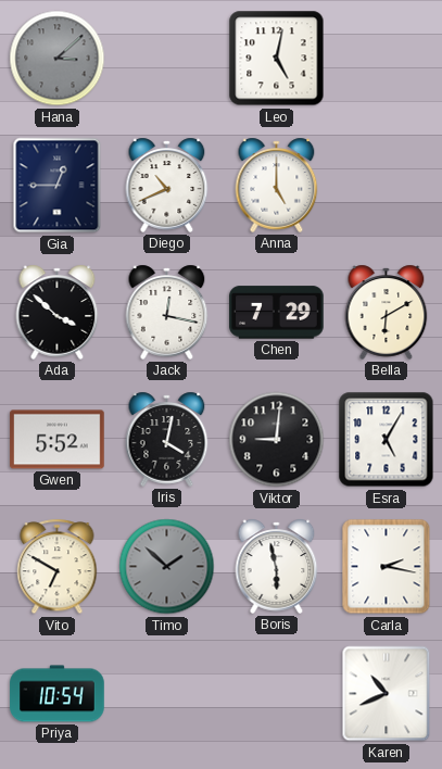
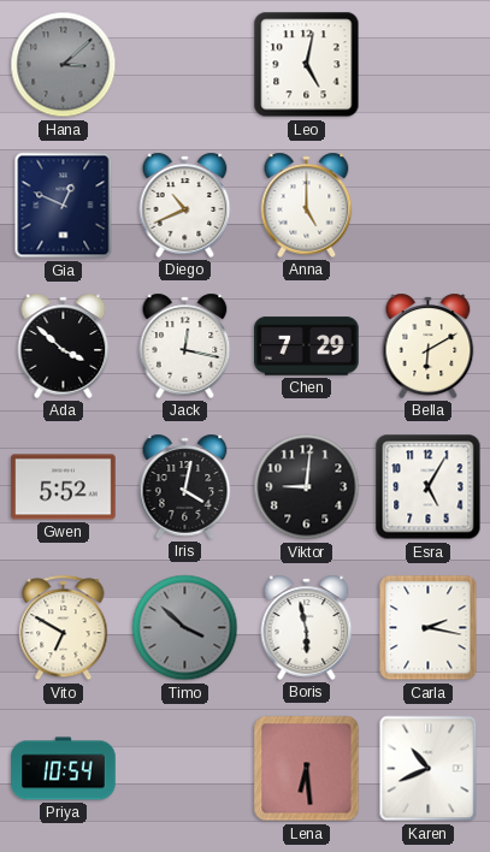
Gia: 12:45 -> 12:49
Timo: 1:52 -> 3:52
Lena: none -> 6:29
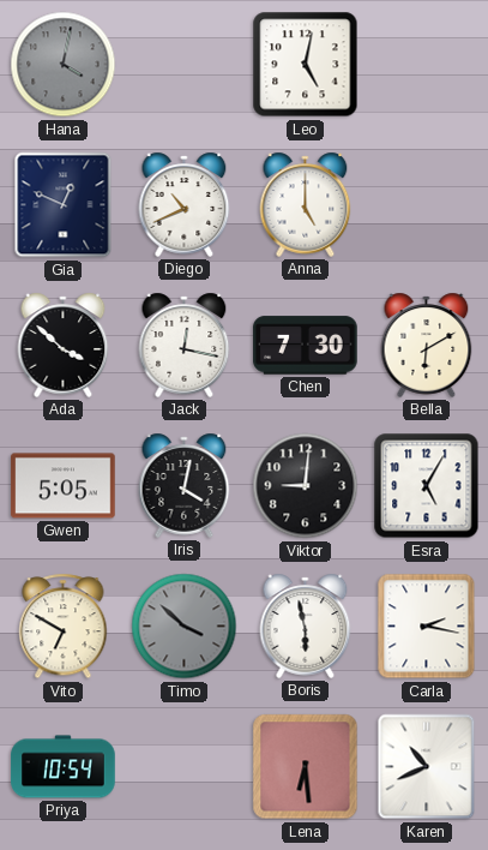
Hana: 3:08 -> 4:02
Chen: 7:29 -> 7:30
Gwen: 5:52 -> 5:05
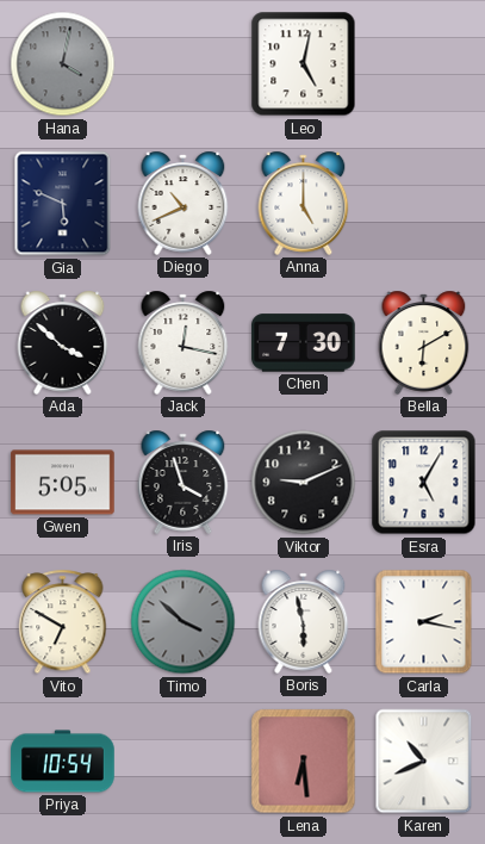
Gia: 12:49 -> 5:49
Iris: 4:02 -> 3:57
Viktor: 9:01 -> 9:11
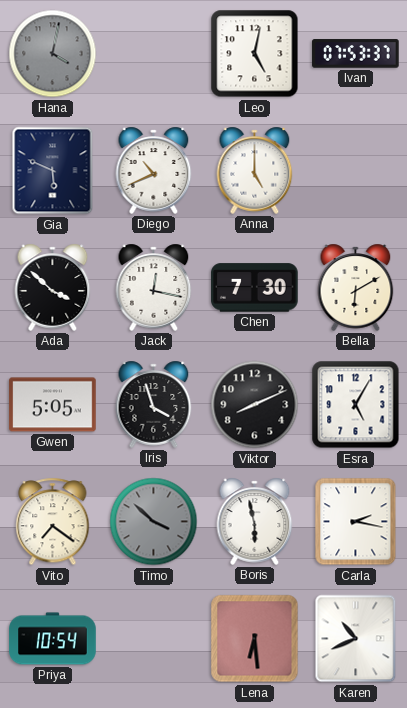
Ivan: none -> 07:53
Viktor: 9:11 -> 8:11
Vito: 6:50 -> 7:21
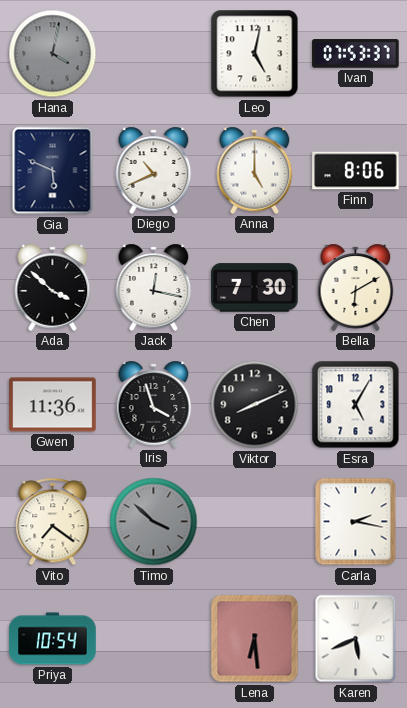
Finn: none -> 8:06
Gwen: 5:05 -> 11:36
Boris: 5:58 -> none
Karen: 10:41 -> 5:41
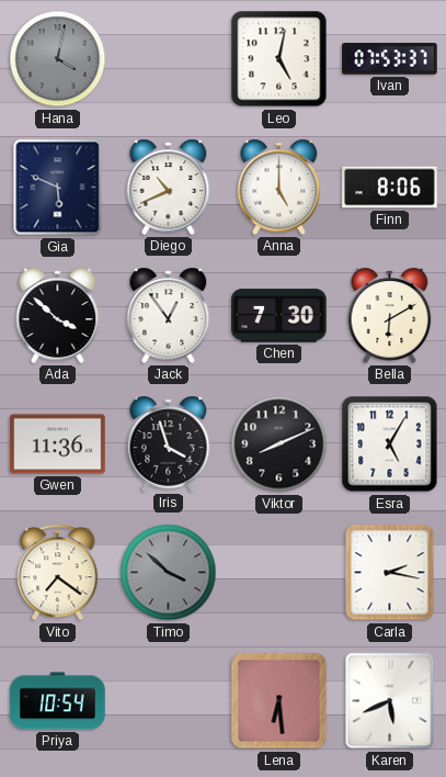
Jack: 12:17 -> 12:54
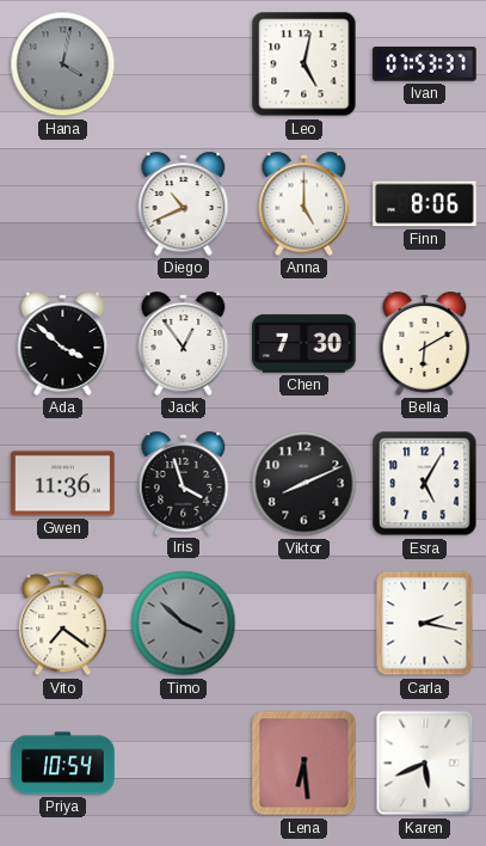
Gia: 5:49 -> none
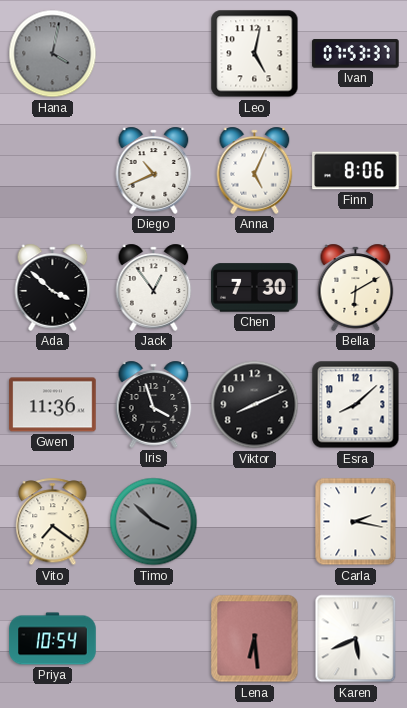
Anna: 5:00 -> 5:04
Esra: 5:05 -> 8:08
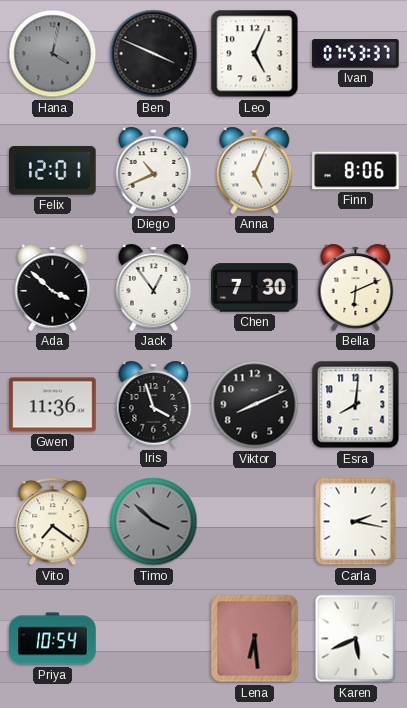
Ben: none -> 3:49
Leo: 5:02 -> 5:04
Felix: none -> 12:01
Bella: 6:10 -> 6:11
Esra: 8:08 -> 8:01
